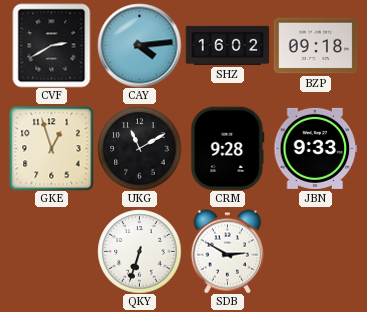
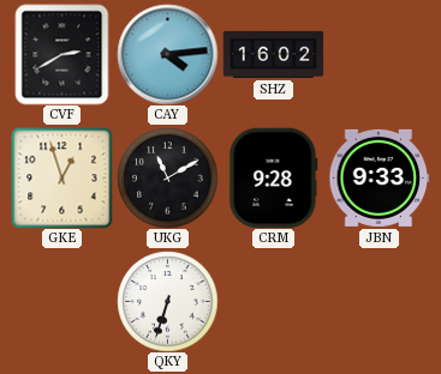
BZP: 09:18 -> none
SDB: 2:50 -> none
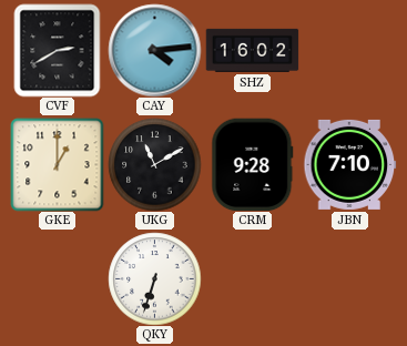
GKE: 12:57 -> 1:00
JBN: 9:33 -> 7:10
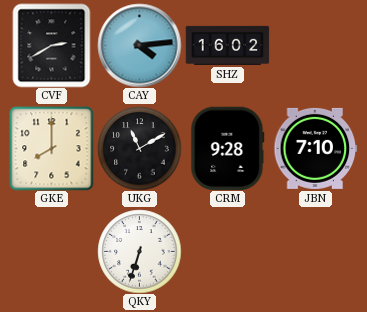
GKE: 1:00 -> 8:00
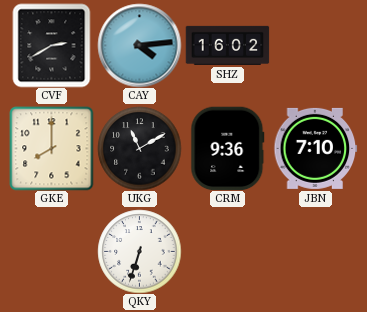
CRM: 9:28 -> 9:36
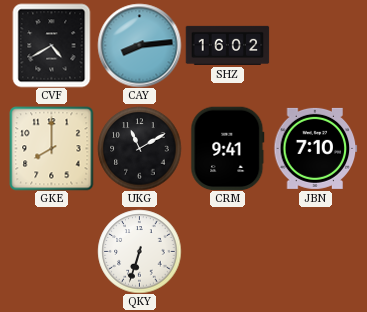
CVF: 2:40 -> 4:40
CAY: 4:14 -> 8:14
CRM: 9:36 -> 9:41
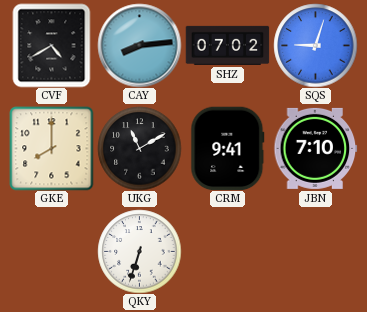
SHZ: 16:02 -> 07:02
SQS: none -> 9:03
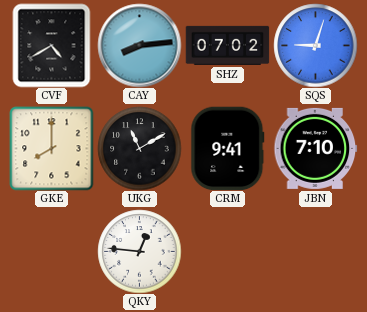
QKY: 6:33 -> 12:46
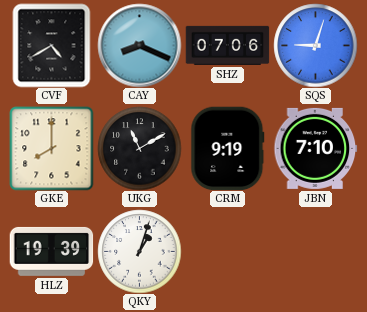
CAY: 8:14 -> 8:19
SHZ: 07:02 -> 07:06
CRM: 9:41 -> 9:19
HLZ: none -> 19:39
QKY: 12:46 -> 1:03
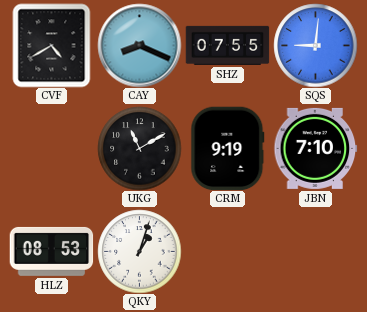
SHZ: 07:06 -> 07:55
SQS: 9:03 -> 9:01
GKE: 8:00 -> none
HLZ: 19:39 -> 08:53
